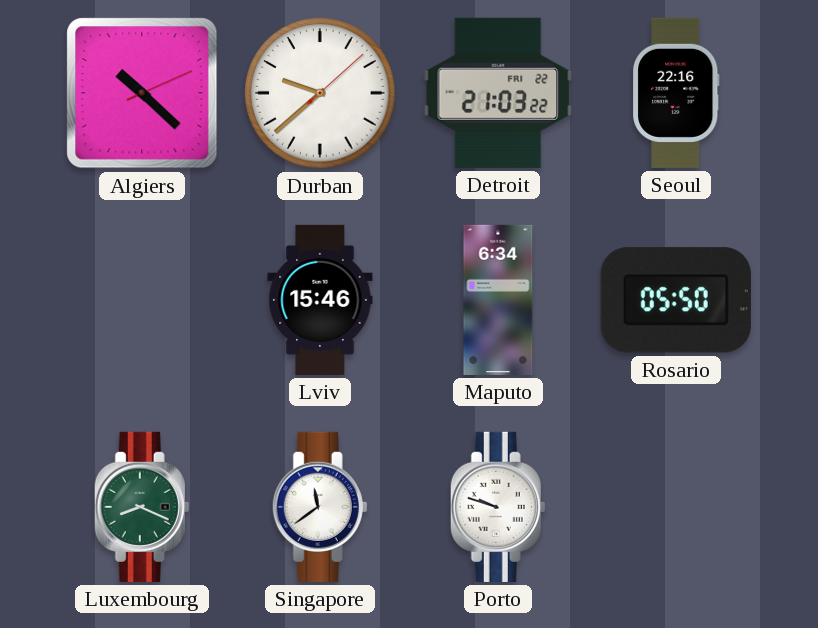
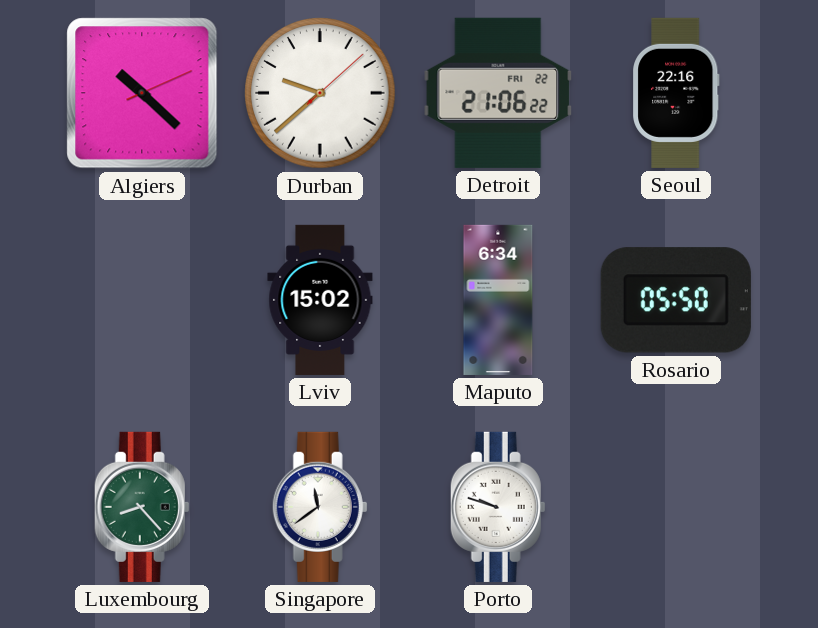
Detroit: 21:03 -> 21:06
Lviv: 15:46 -> 15:02
Luxembourg: 8:19 -> 8:23
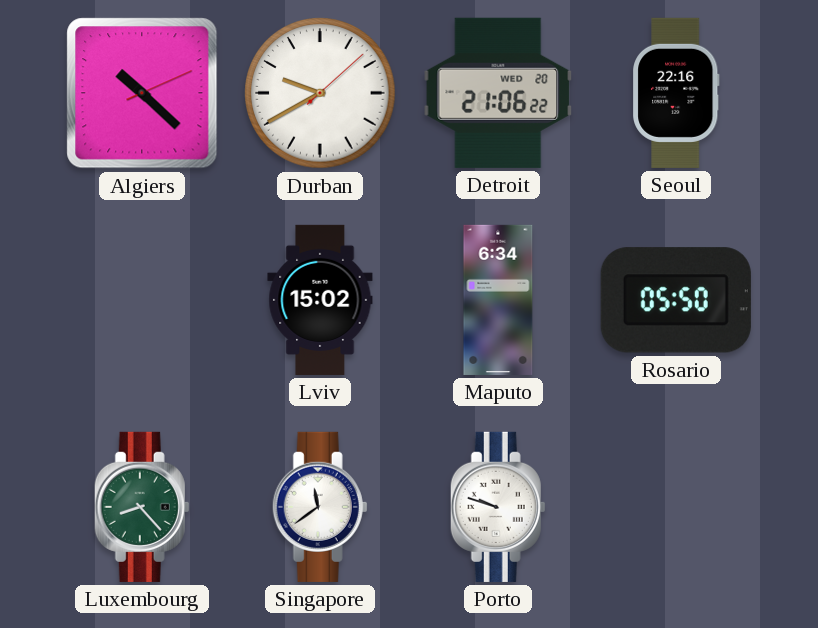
Durban: 9:38 -> 9:40
Detroit date: FRI 22 -> WED 20
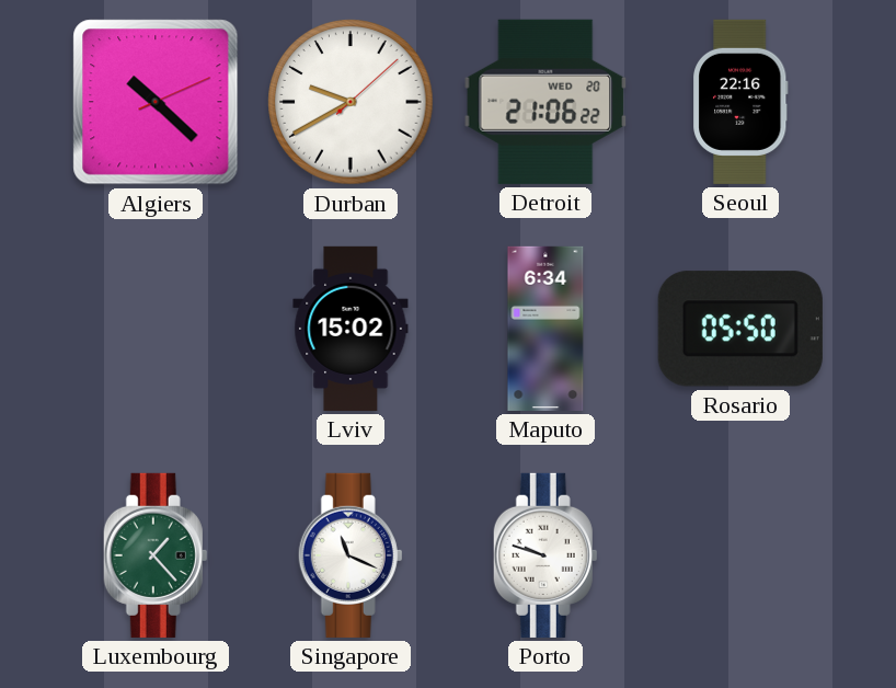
Luxembourg: 8:23 -> 1:23
Singapore: 11:39 -> 11:19
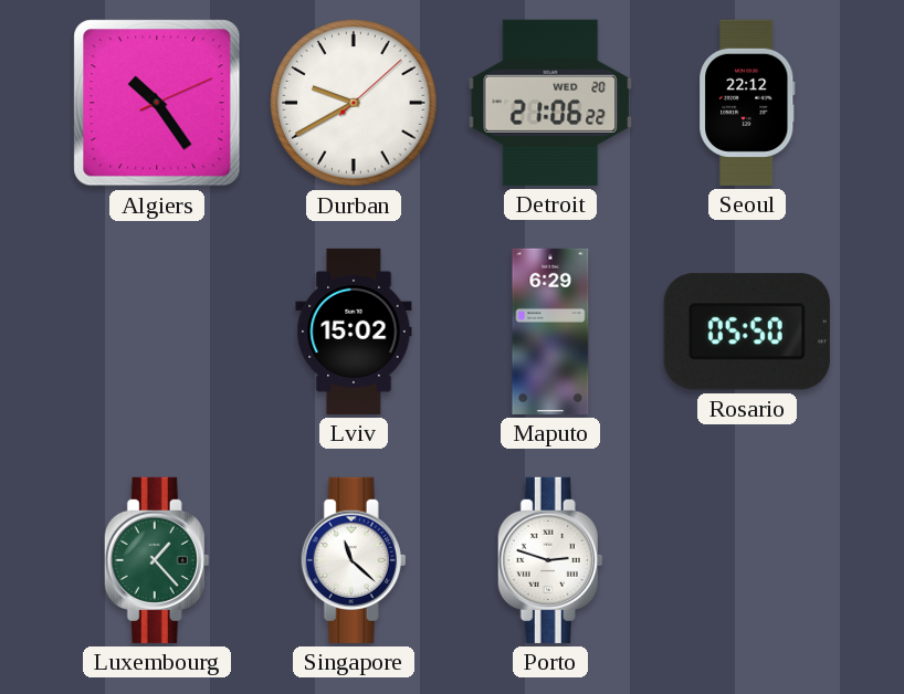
Algiers: 10:22 -> 10:24
Seoul: 22:16 -> 22:12
Maputo: 6:34 -> 6:29
Singapore: 11:19 -> 11:22
Porto: 9:48 -> 2:48
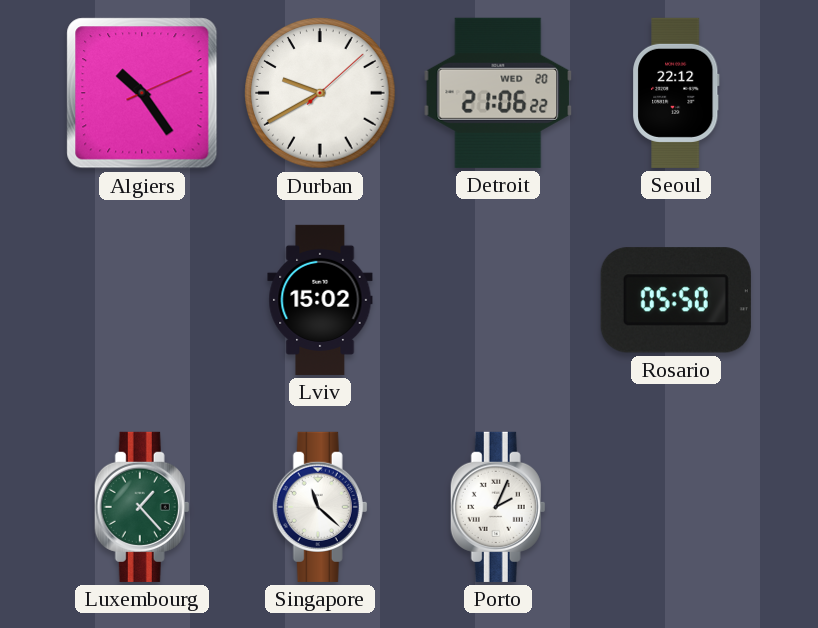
Maputo: 6:29 -> none
Porto: 2:48 -> 2:04
